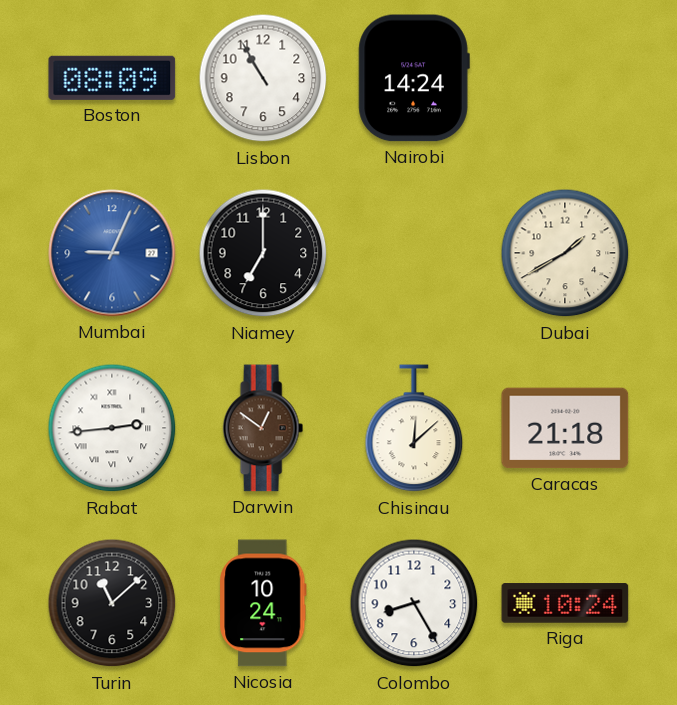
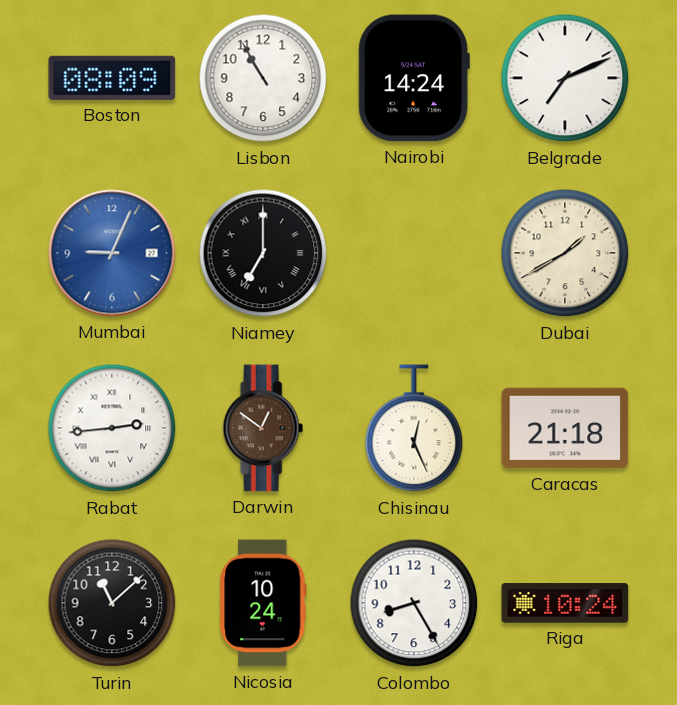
Belgrade: none -> 7:11
Niamey numerals: Arabic -> Roman
Chisinau: 12:08 -> 12:26
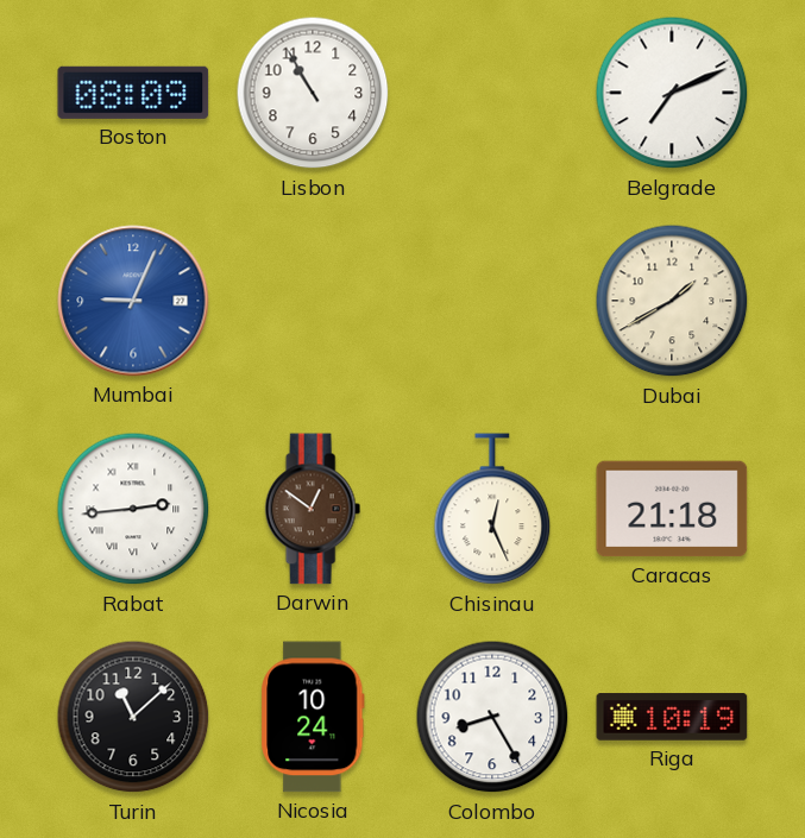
Nairobi: 14:24 -> none
Niamey: 7:00 -> none
Riga: 10:24 -> 10:19
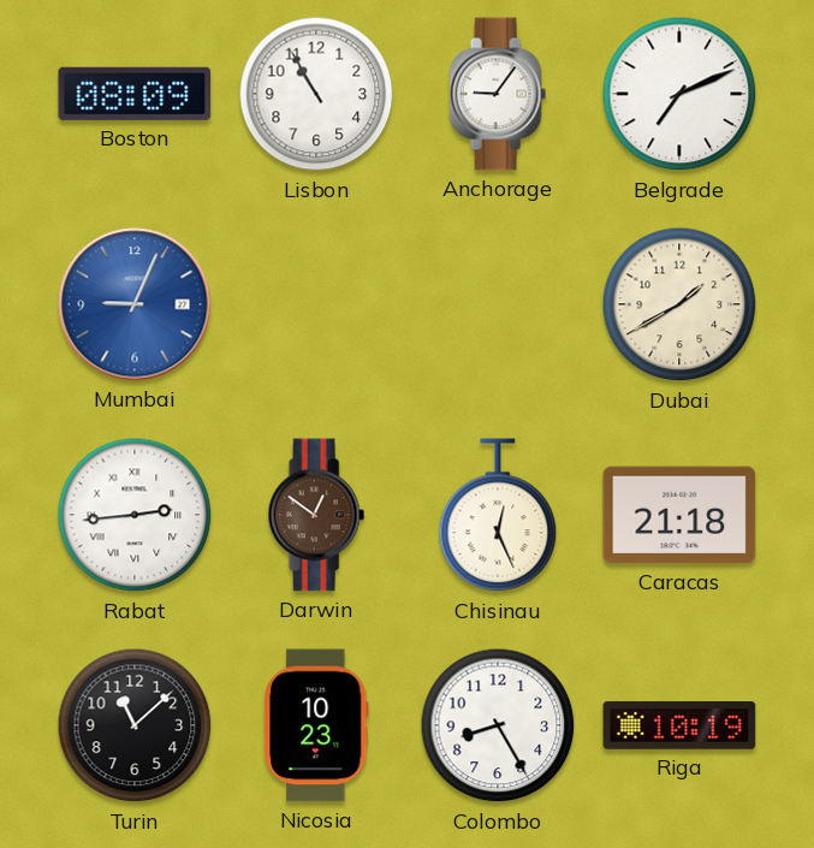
Anchorage: none -> 9:06
Nicosia: 10:24 -> 10:23
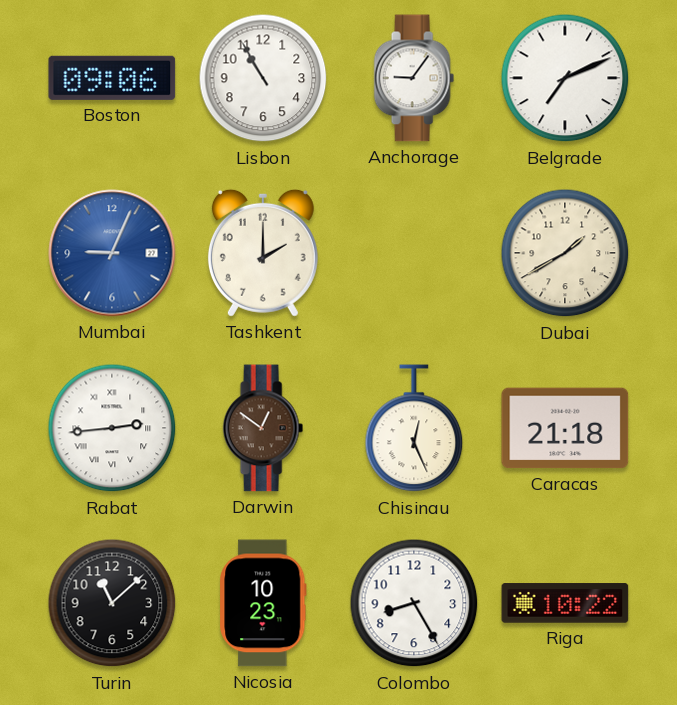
Boston: 08:09 -> 09:06
Tashkent: none -> 2:00
Riga: 10:19 -> 10:22
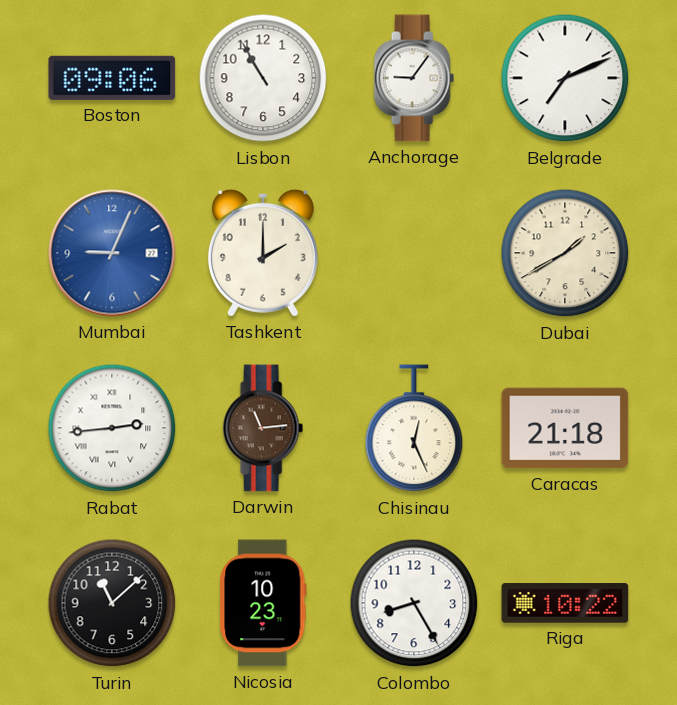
Darwin: 12:51 -> 11:14
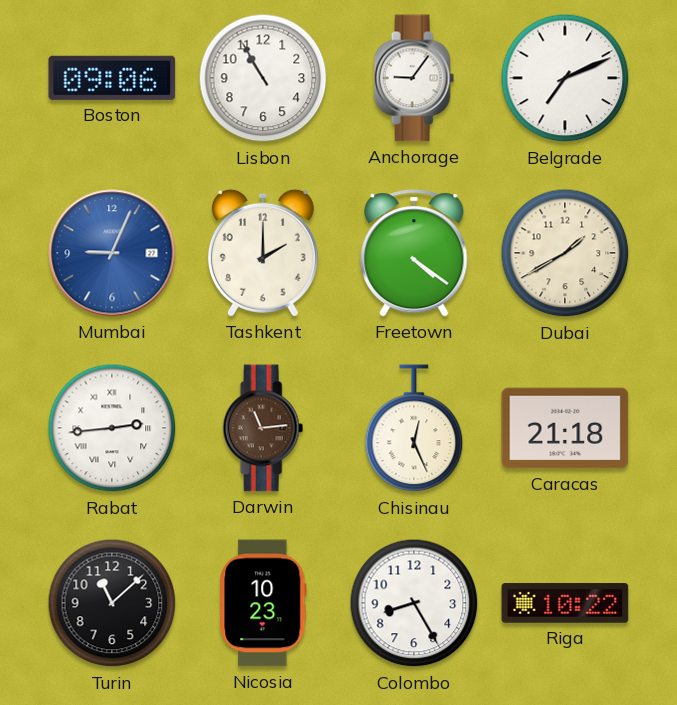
Freetown: none -> 4:21
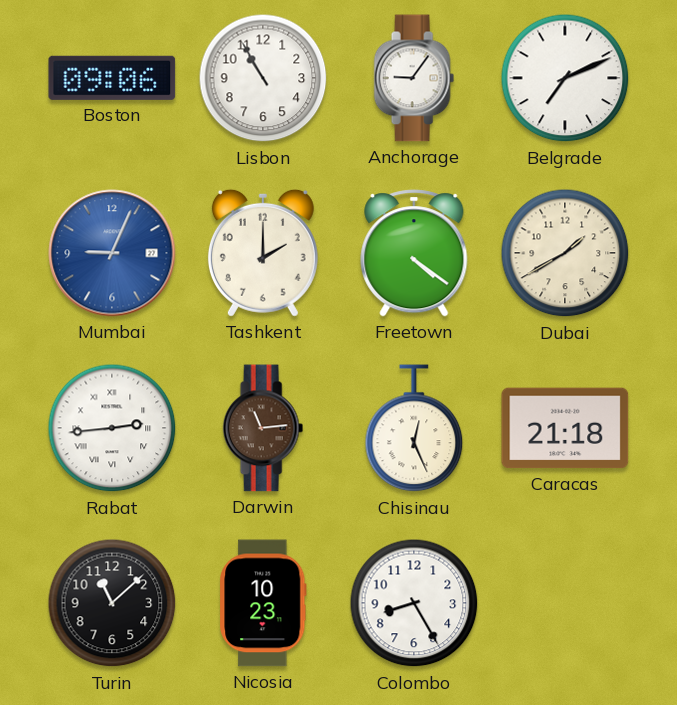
Riga: 10:22 -> none
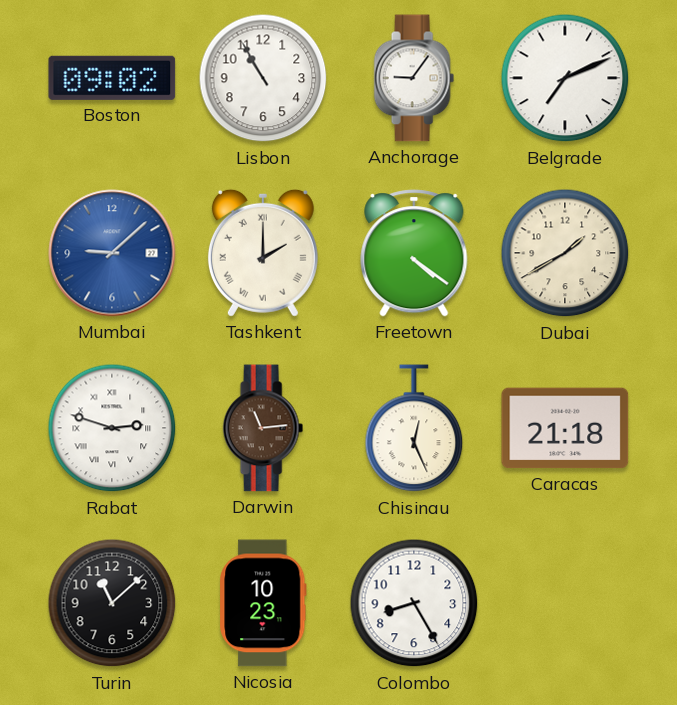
Boston: 09:06 -> 09:02
Mumbai: 9:04 -> 9:08
Tashkent numerals: Arabic -> Roman
Rabat: 2:44 -> 2:48
